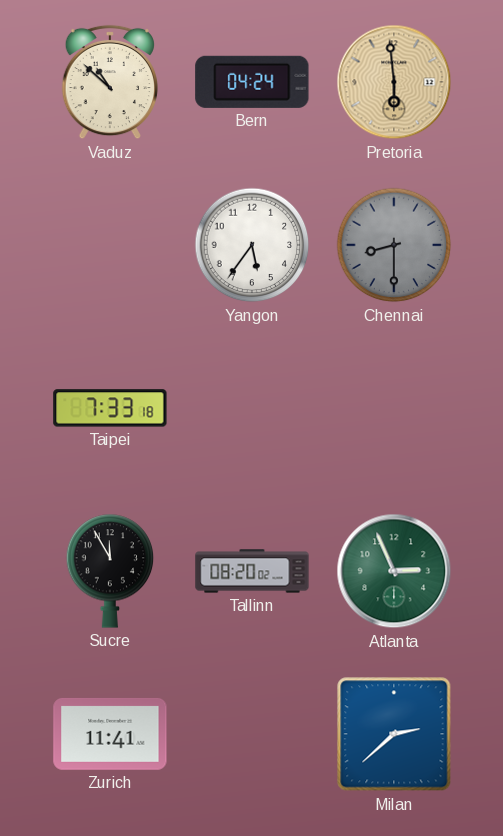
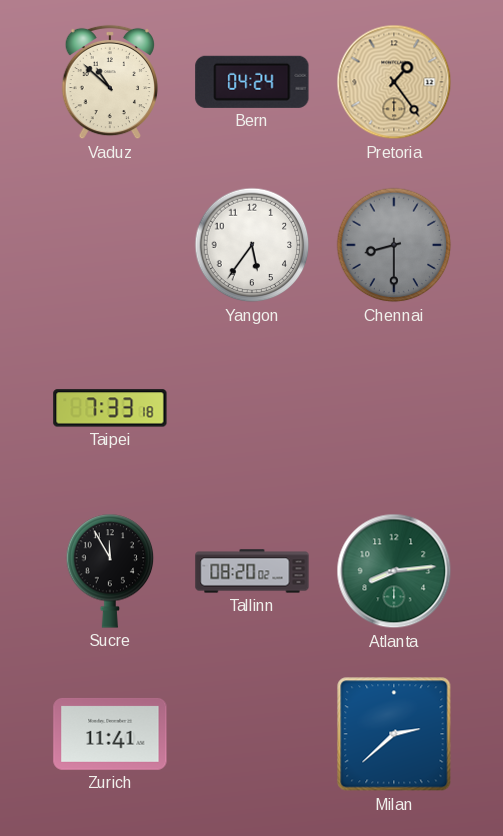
Pretoria: 5:59 -> 1:24
Atlanta: 2:56 -> 8:14
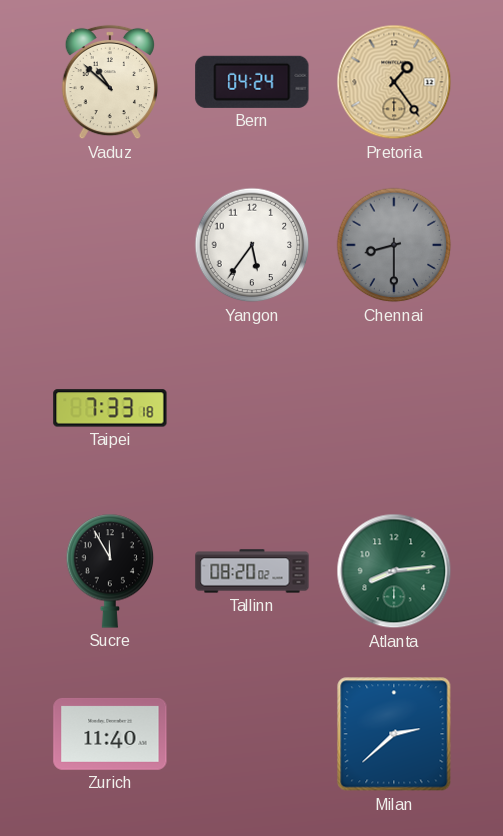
Zurich: 11:41 -> 11:40
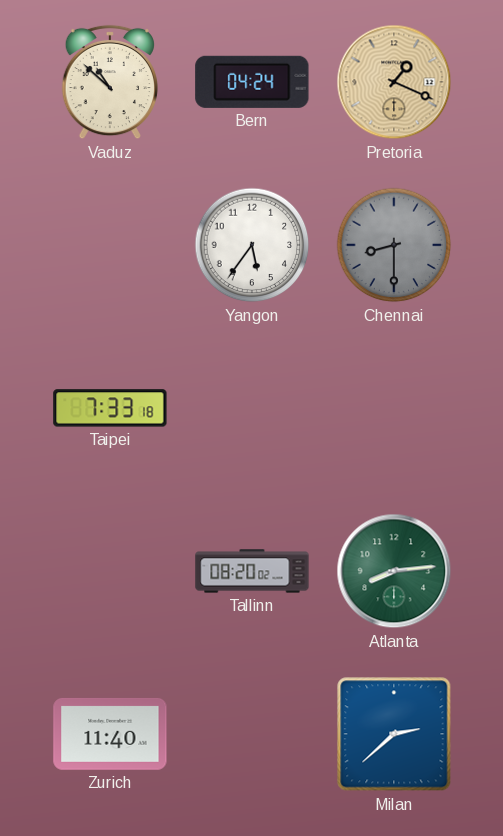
Pretoria: 1:24 -> 1:19
Sucre: 11:55 -> none
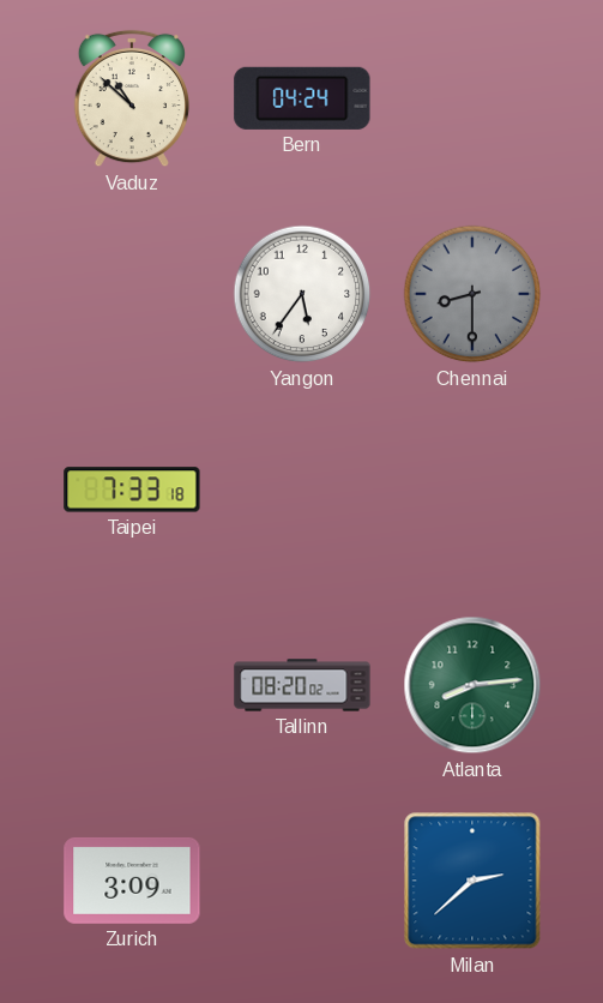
Pretoria: 1:19 -> none
Zurich: 11:40 -> 3:09
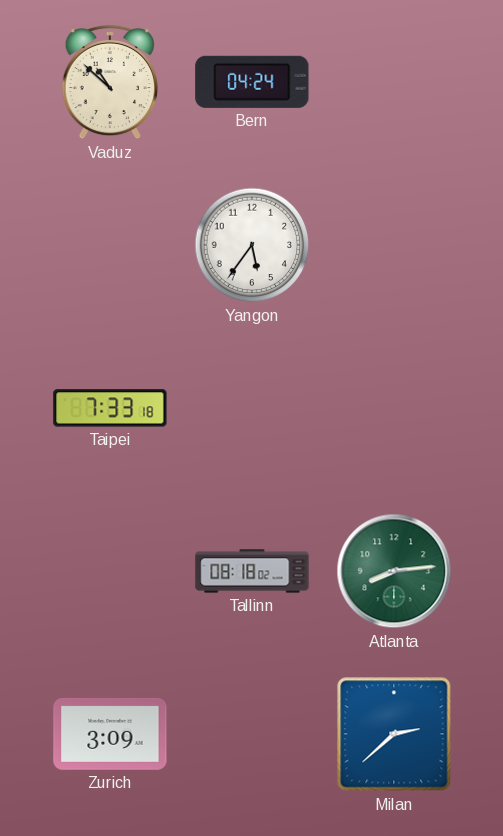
Chennai: 8:30 -> none
Tallinn: 08:20 -> 08:18
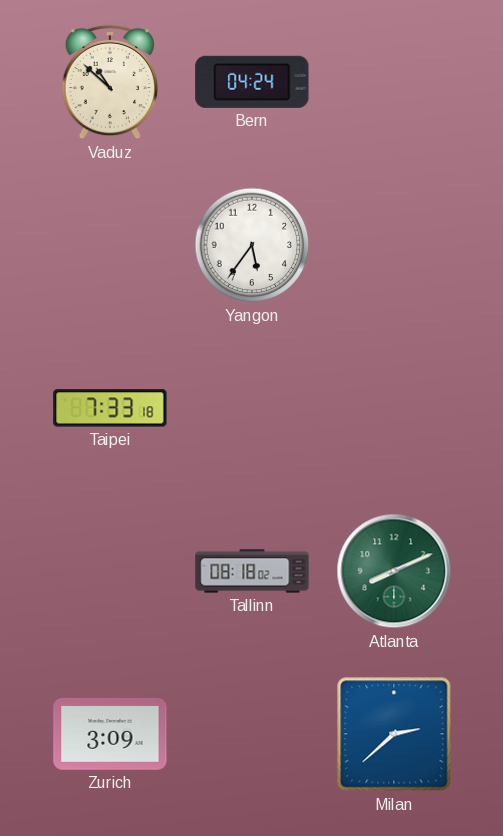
Atlanta: 8:14 -> 8:11
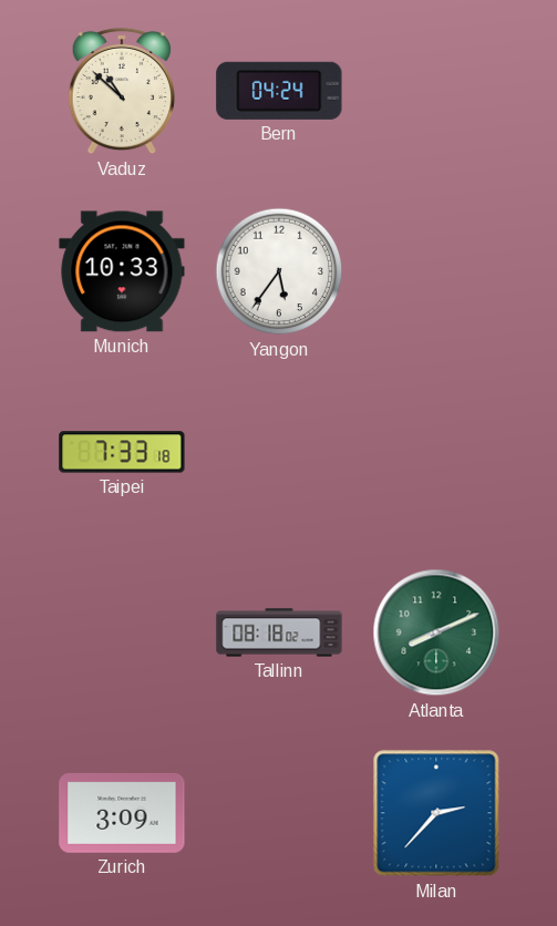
Munich: none -> 10:33
Milan: 2:38 -> 2:37
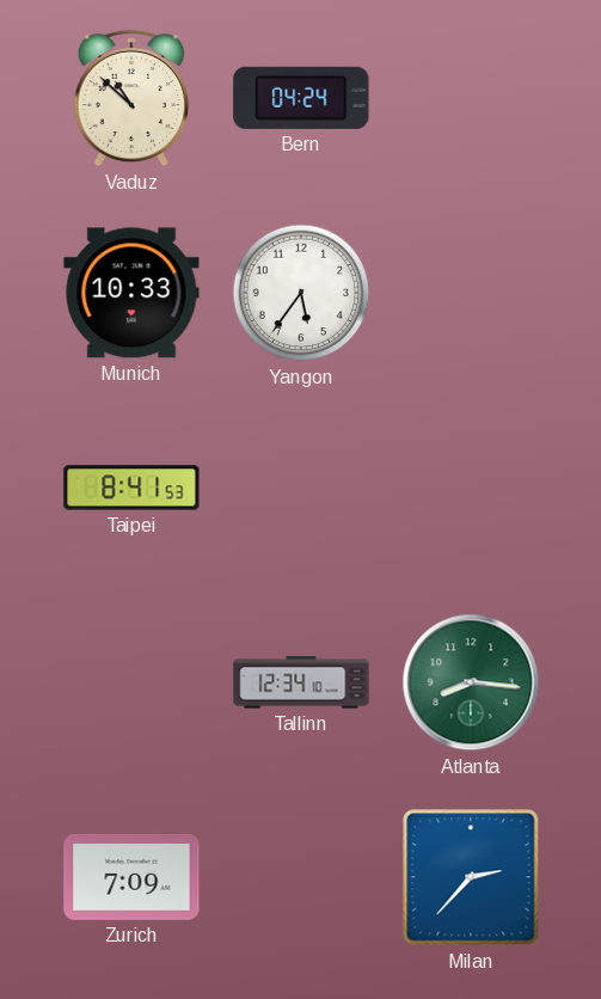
Taipei: 7:33 -> 8:41
Tallinn: 08:18 -> 12:34
Atlanta: 8:11 -> 8:16
Zurich: 3:09 -> 7:09
